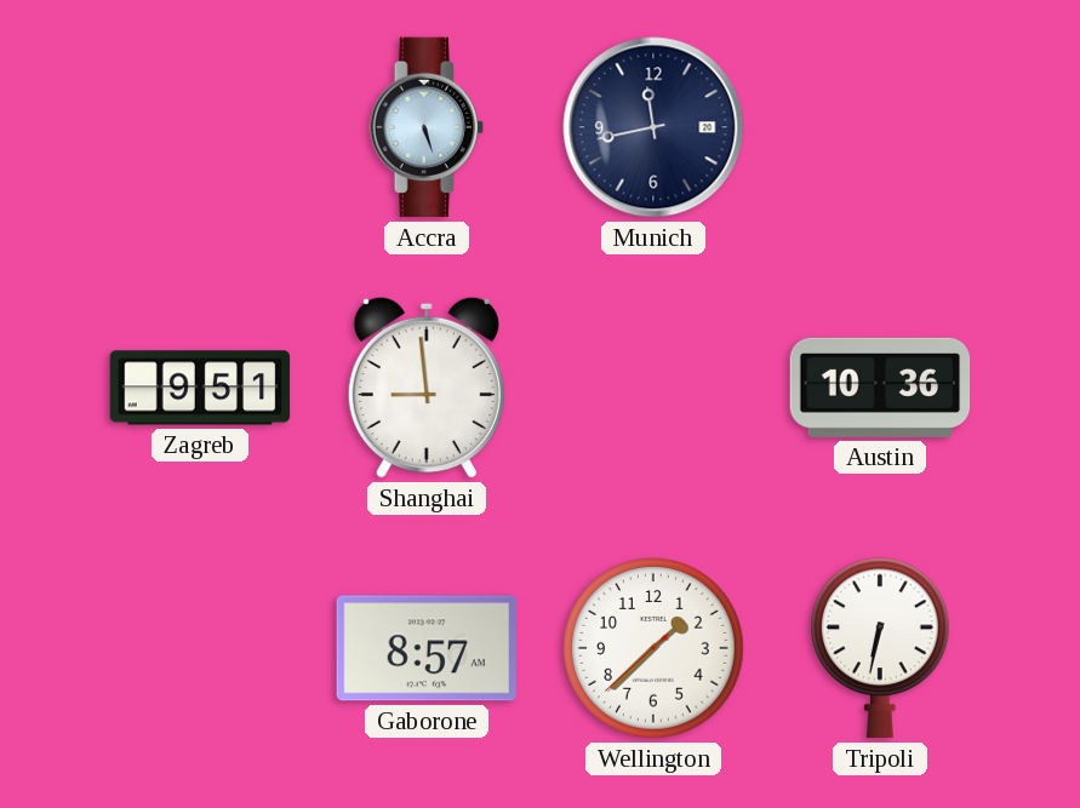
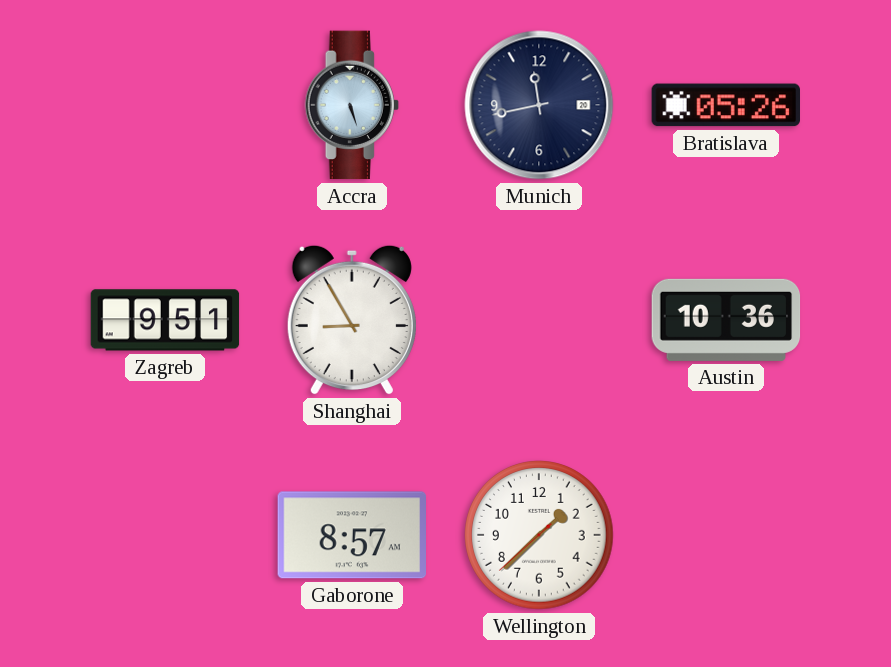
Bratislava: none -> 05:26
Shanghai: 8:59 -> 8:55
Tripoli: 6:32 -> none
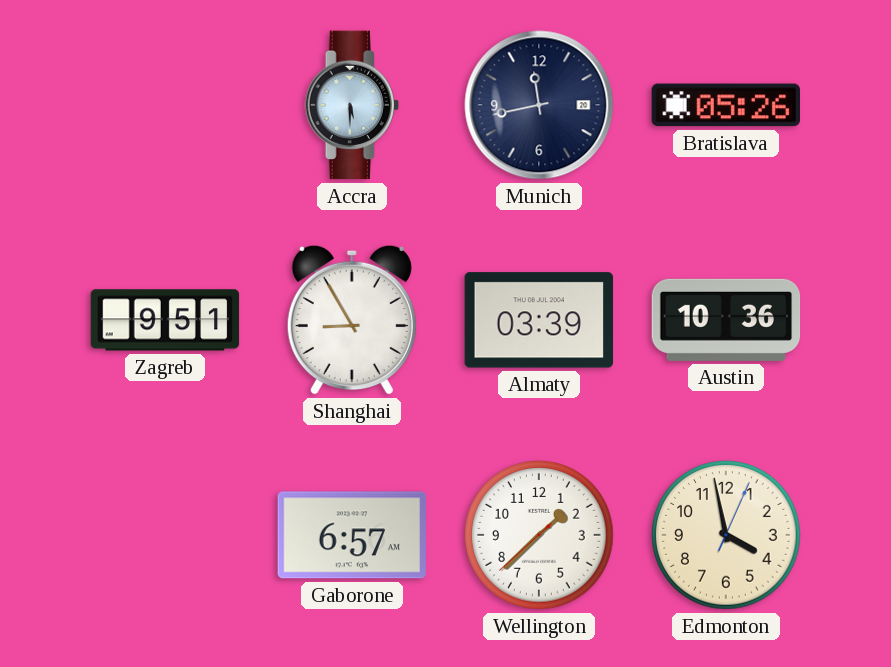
Accra: 5:27 -> 5:30
Almaty: none -> 03:39
Gaborone: 8:57 -> 6:57
Edmonton: none -> 3:58
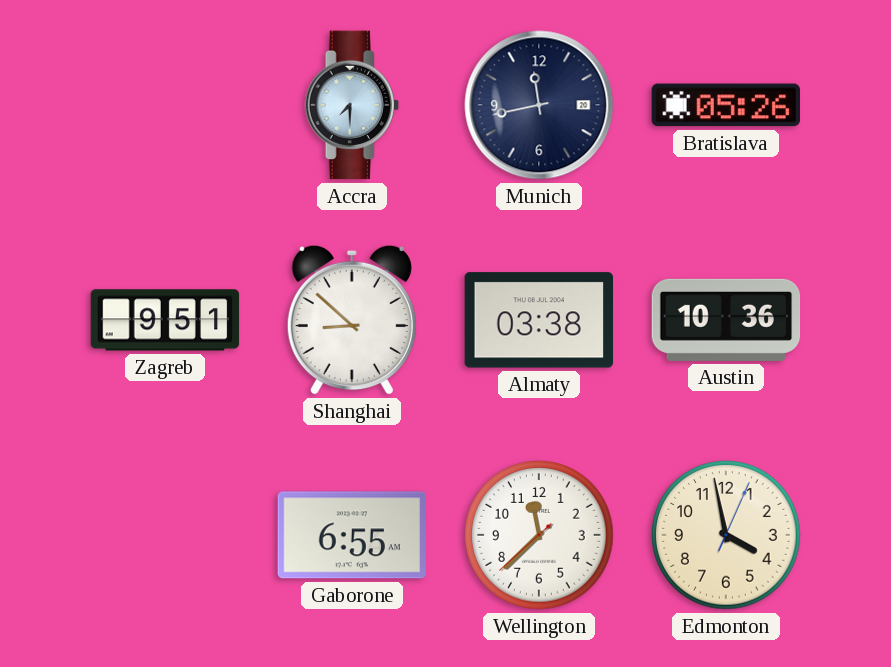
Accra: 5:30 -> 7:30
Shanghai: 8:55 -> 8:52
Almaty: 03:39 -> 03:38
Gaborone: 6:57 -> 6:55
Wellington: 1:37 -> 11:37
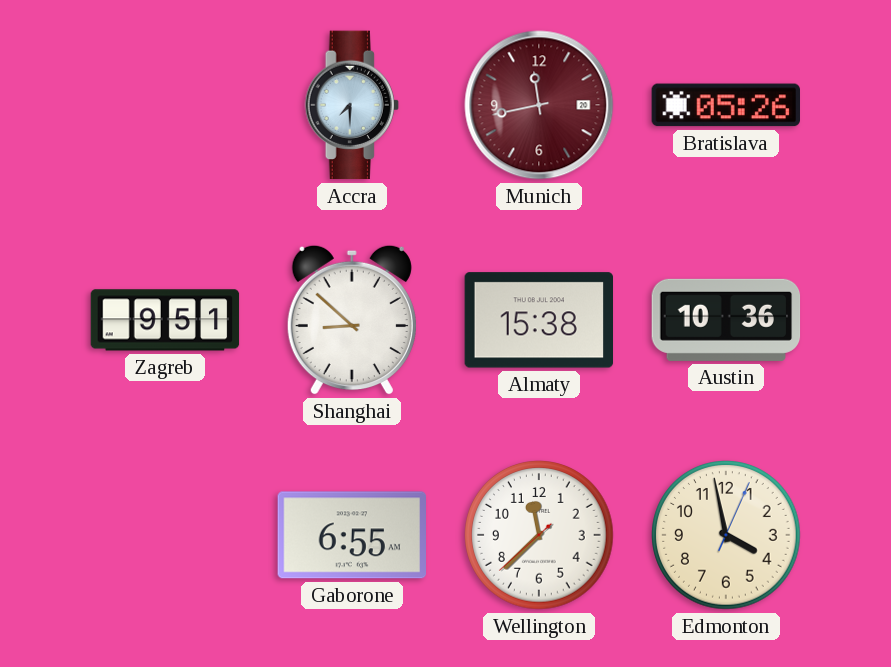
Munich dial: navy -> burgundy
Almaty: 03:38 -> 15:38
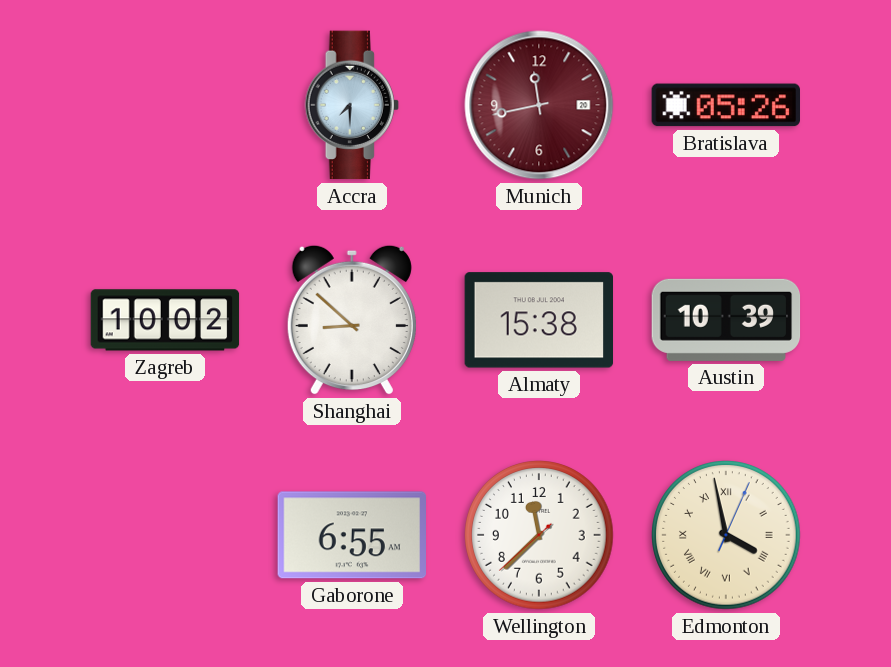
Zagreb: 9:51 -> 10:02
Austin: 10:36 -> 10:39
Edmonton numerals: Arabic -> Roman
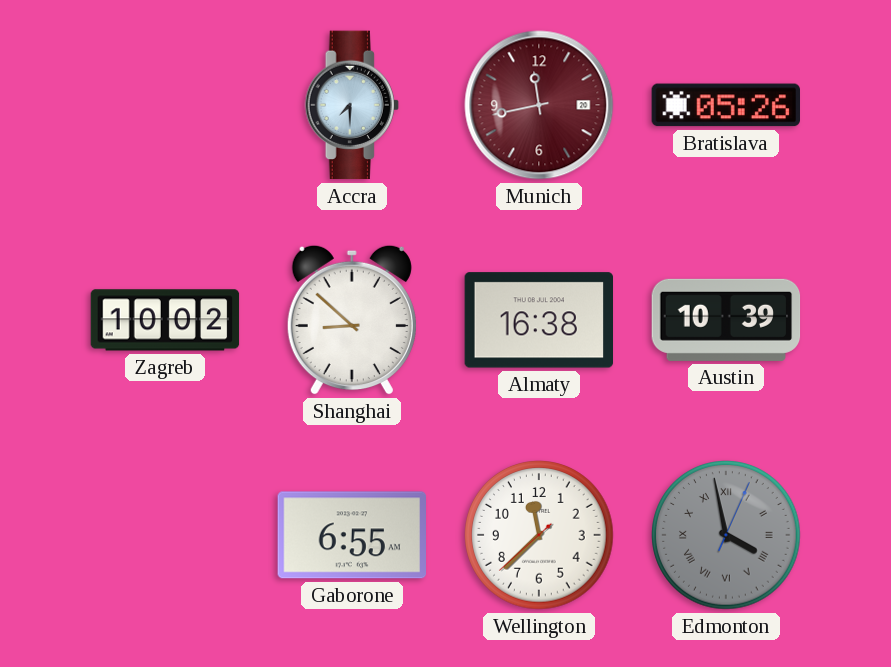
Almaty: 15:38 -> 16:38
Edmonton dial: cream -> grey
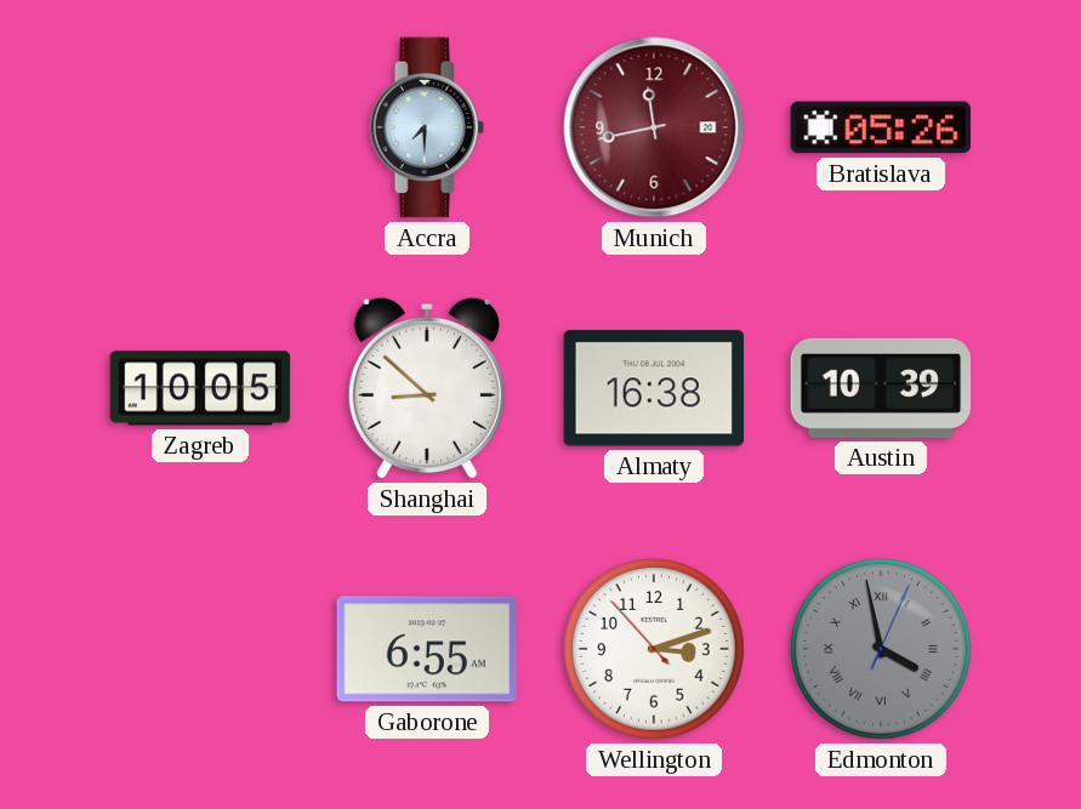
Zagreb: 10:02 -> 10:05
Wellington: 11:37 -> 3:11
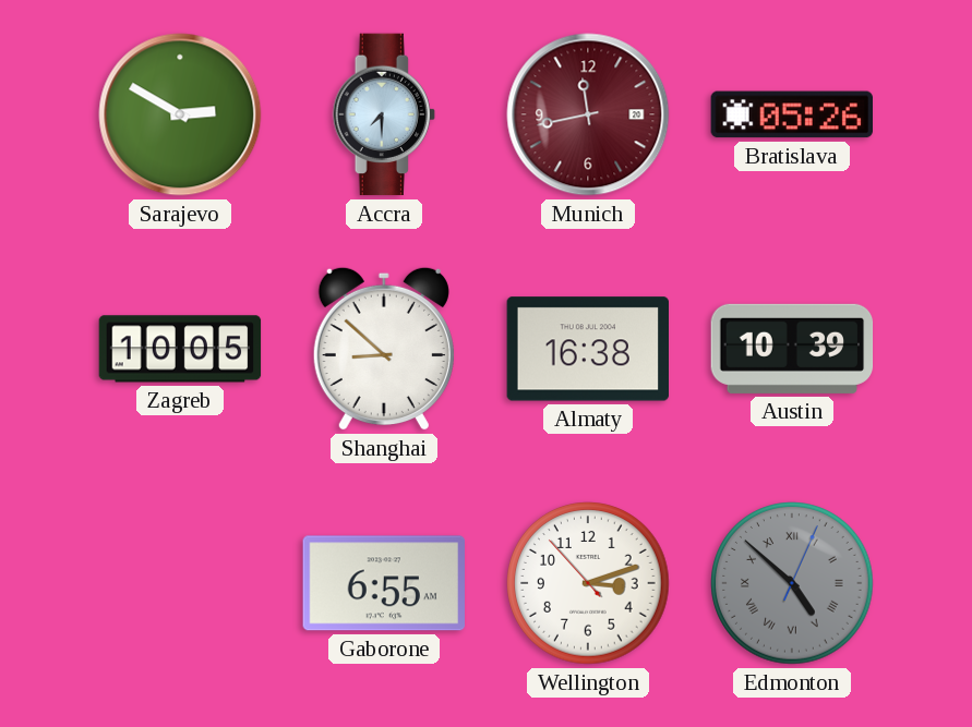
Sarajevo: none -> 2:50
Edmonton: 3:58 -> 4:52
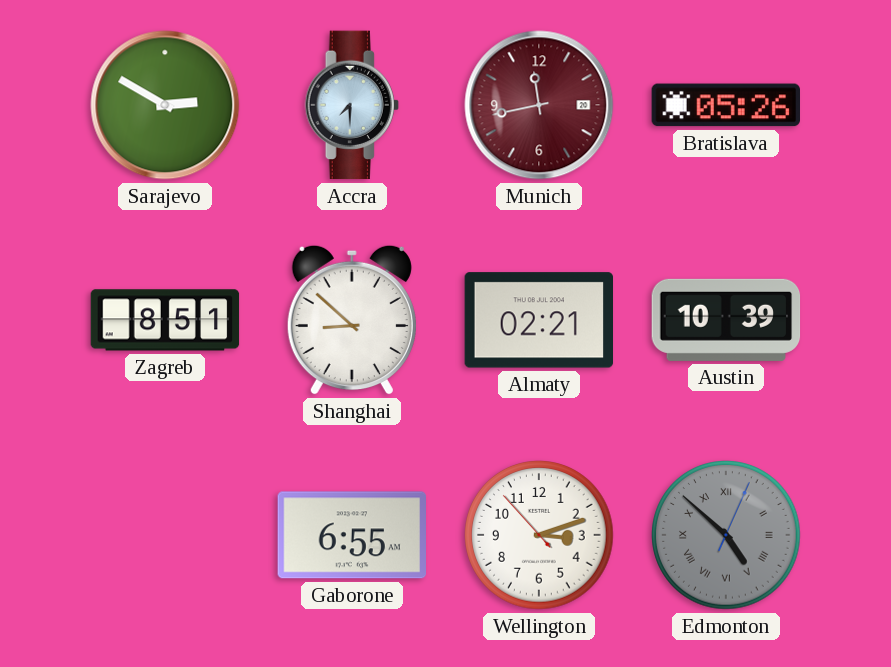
Zagreb: 10:05 -> 8:51
Almaty: 16:38 -> 02:21
